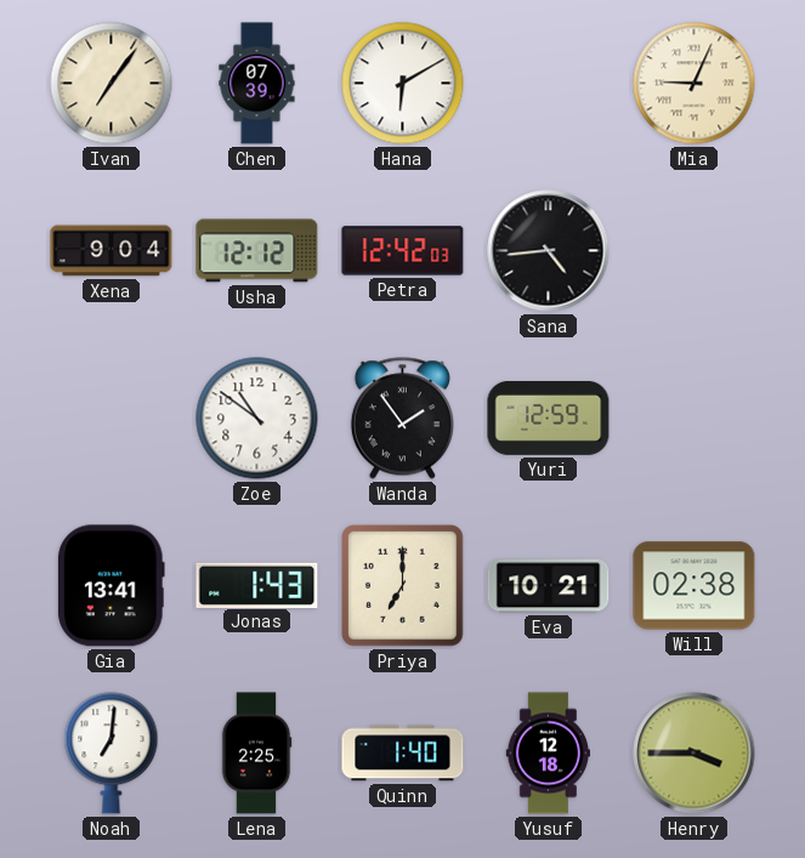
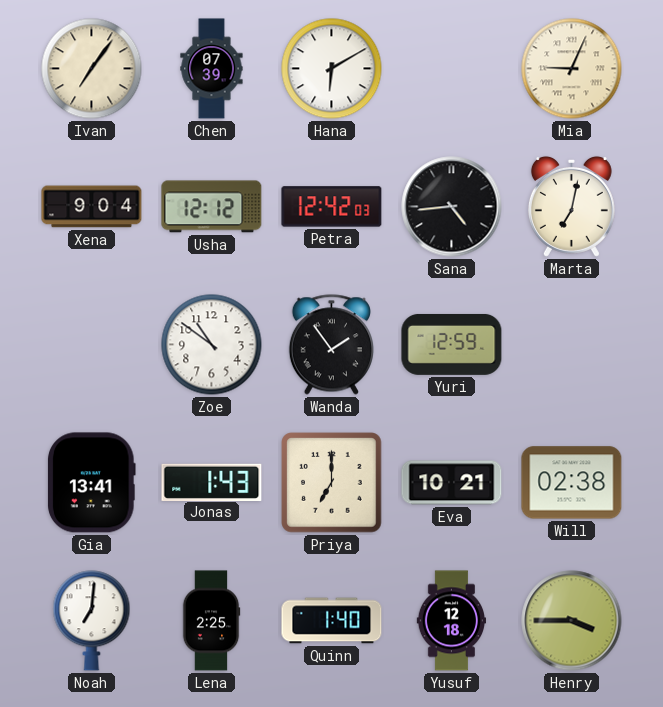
Marta: none -> 7:02
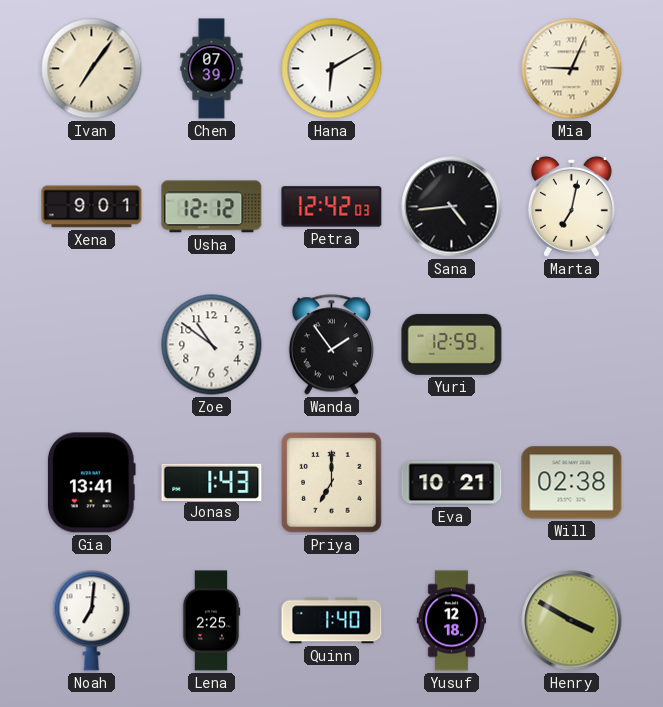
Xena: 9:04 -> 9:01
Henry: 3:45 -> 3:50
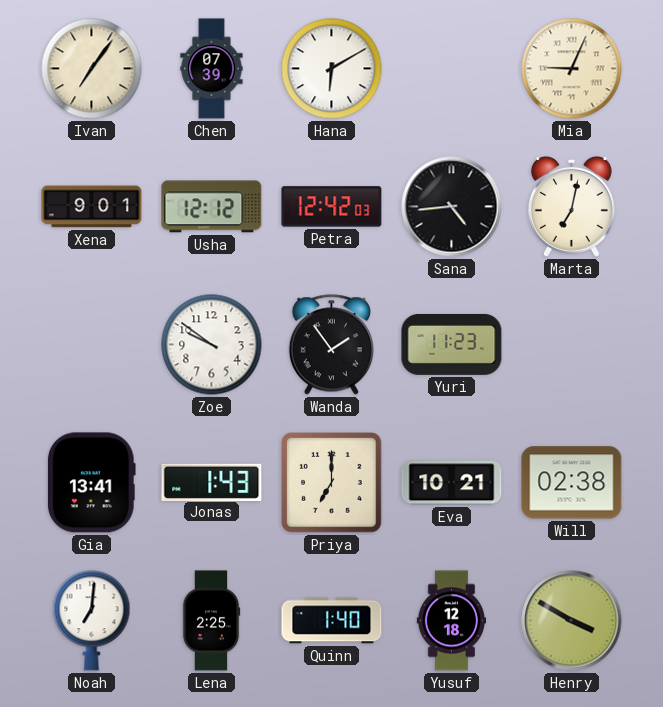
Zoe: 10:51 -> 9:51
Yuri: 12:59 -> 11:23
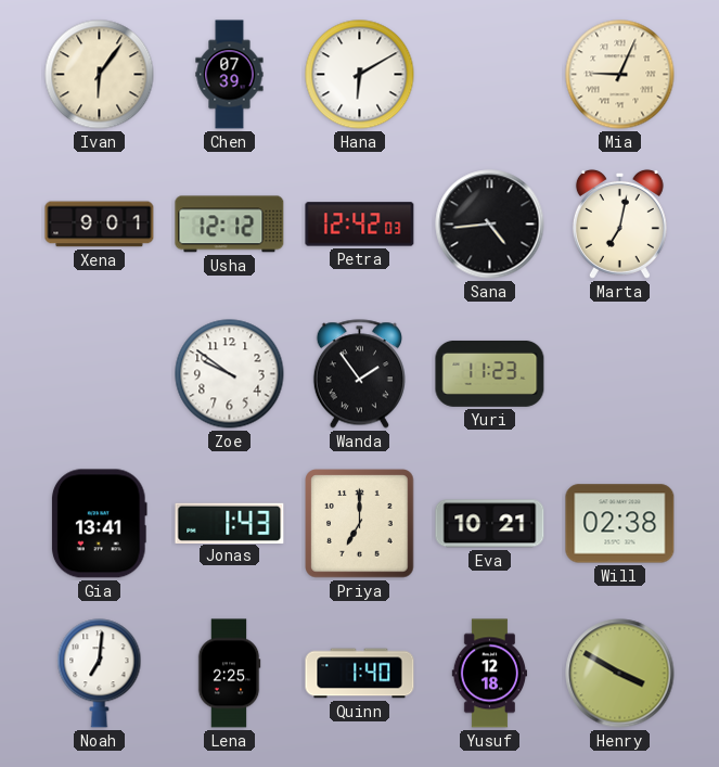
Ivan: 7:06 -> 6:06
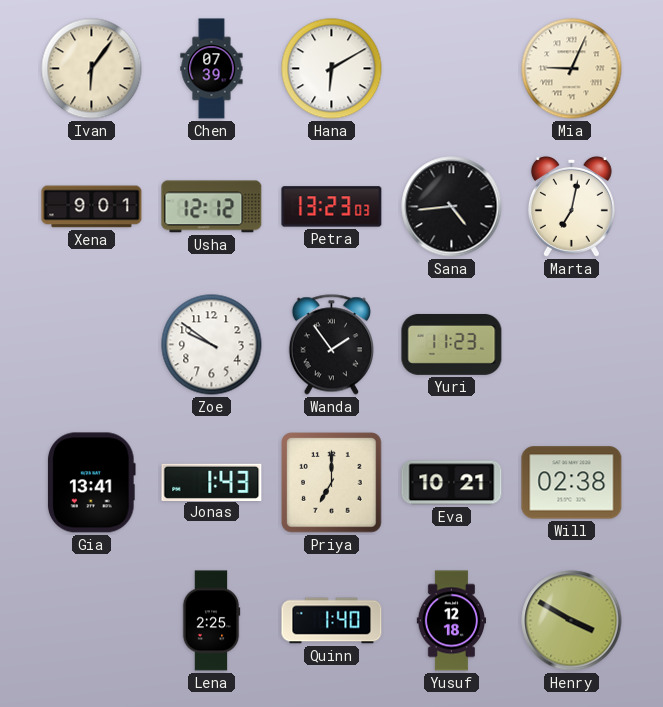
Petra: 12:42 -> 13:23
Noah: 7:01 -> none
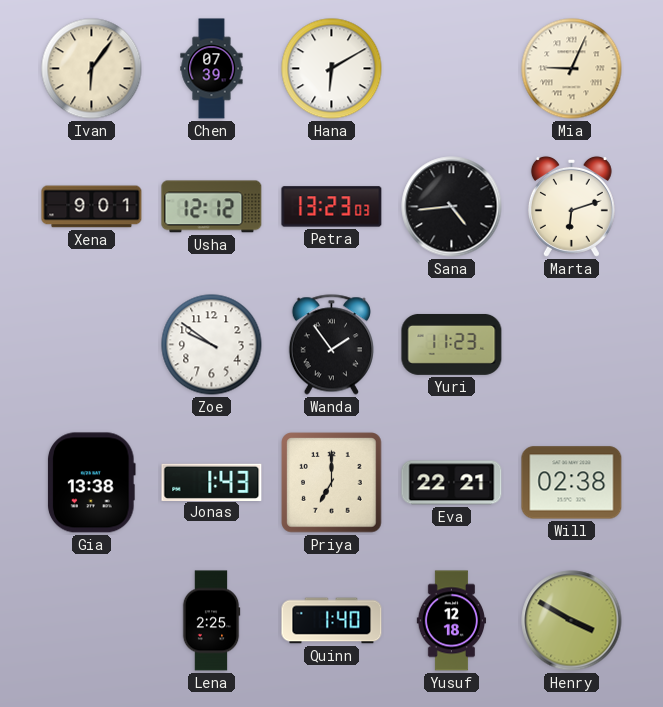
Marta: 7:02 -> 6:12
Gia: 13:41 -> 13:38
Eva: 10:21 -> 22:21
